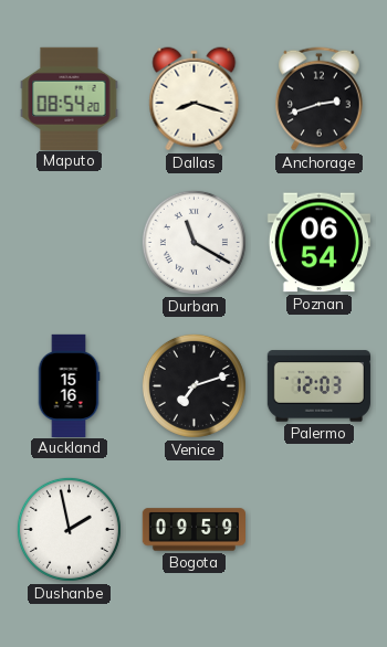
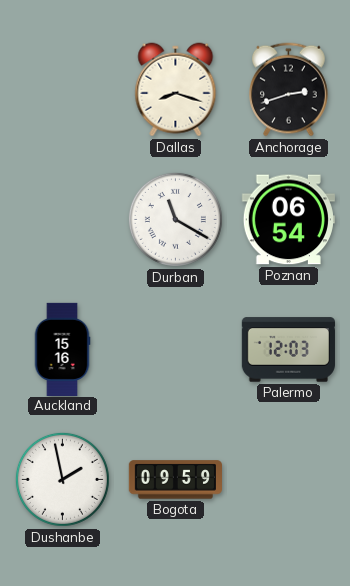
Maputo: 08:54 -> none
Venice: 7:12 -> none
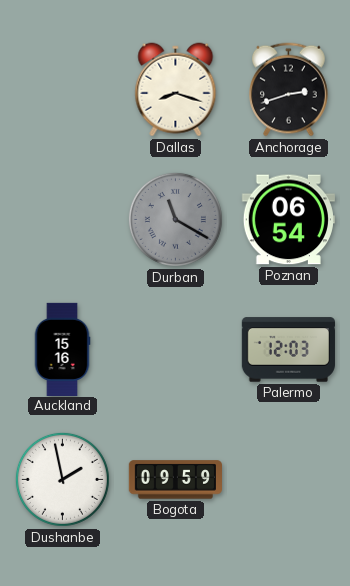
Durban dial: white -> grey
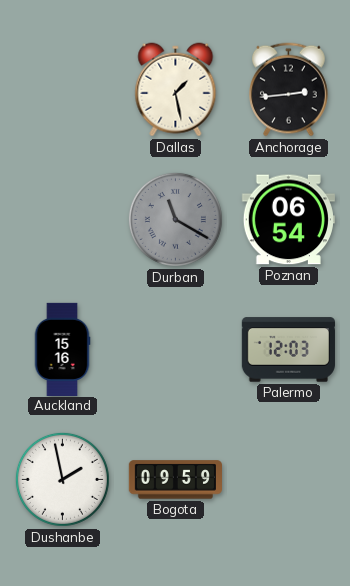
Dallas: 8:18 -> 1:28
Anchorage: 2:42 -> 2:44
